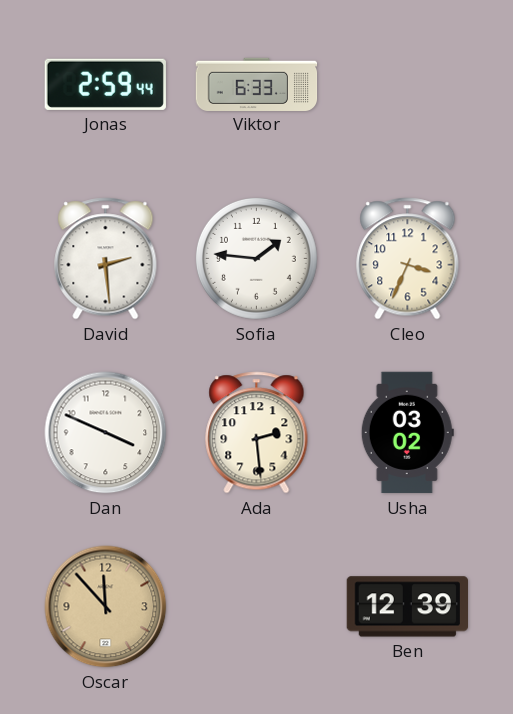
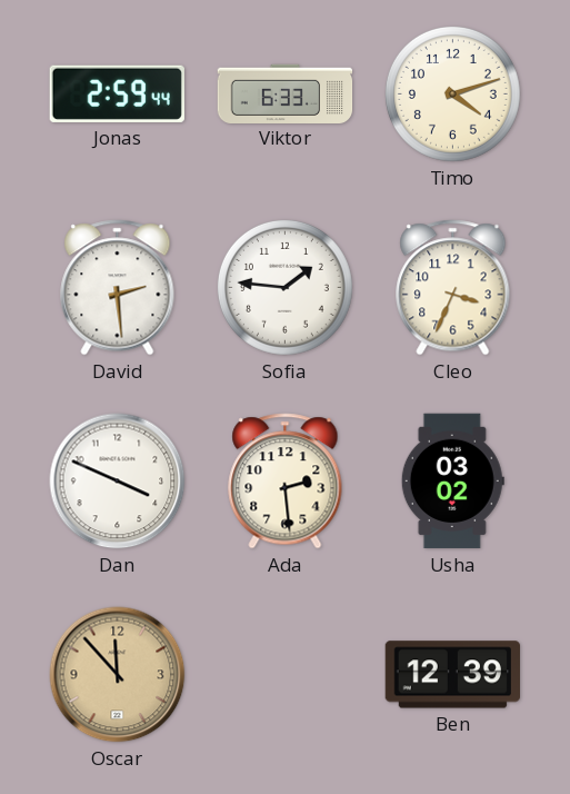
Timo: none -> 4:12
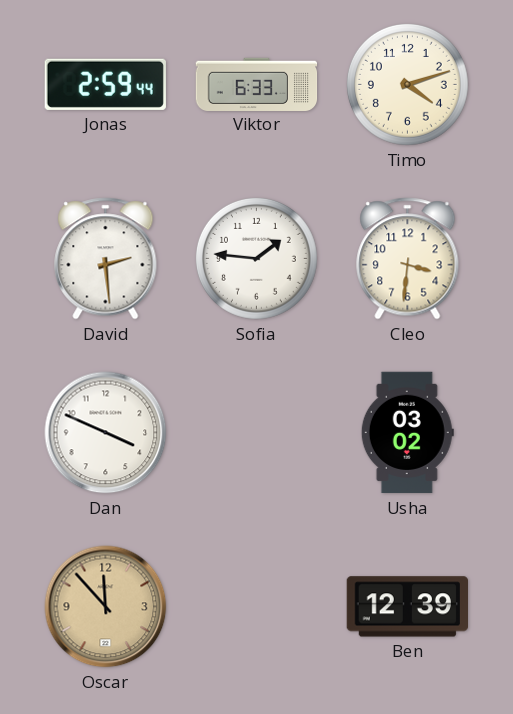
Cleo: 3:34 -> 3:31
Ada: 2:29 -> none
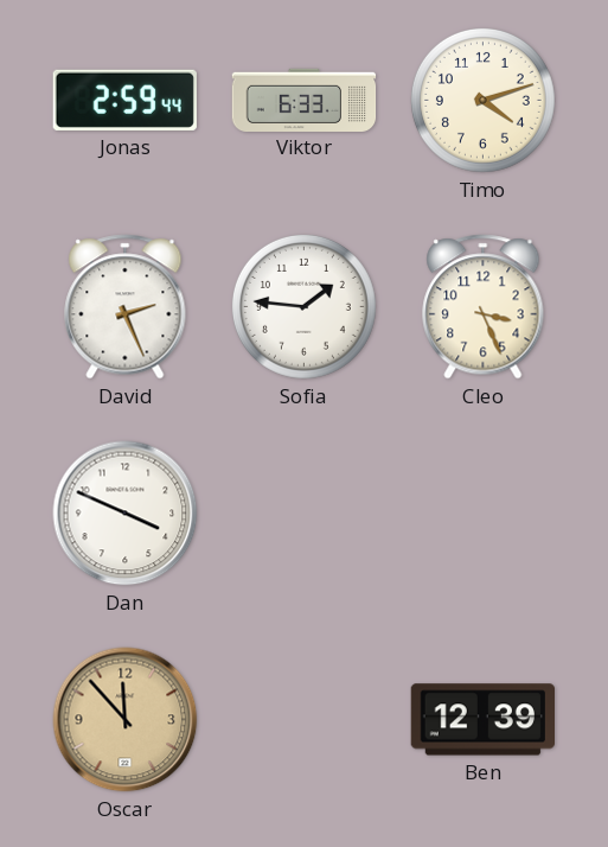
David: 2:29 -> 2:26
Cleo: 3:31 -> 3:26
Usha: 03:02 -> none
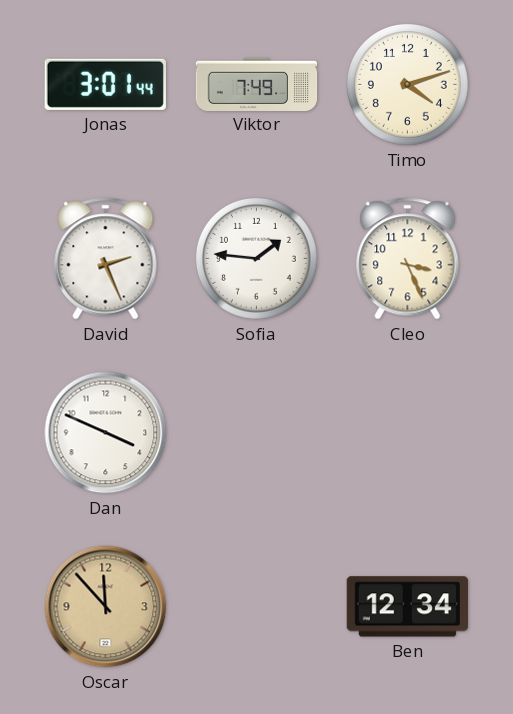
Jonas: 2:59 -> 3:01
Viktor: 6:33 -> 7:49
Ben: 12:39 -> 12:34
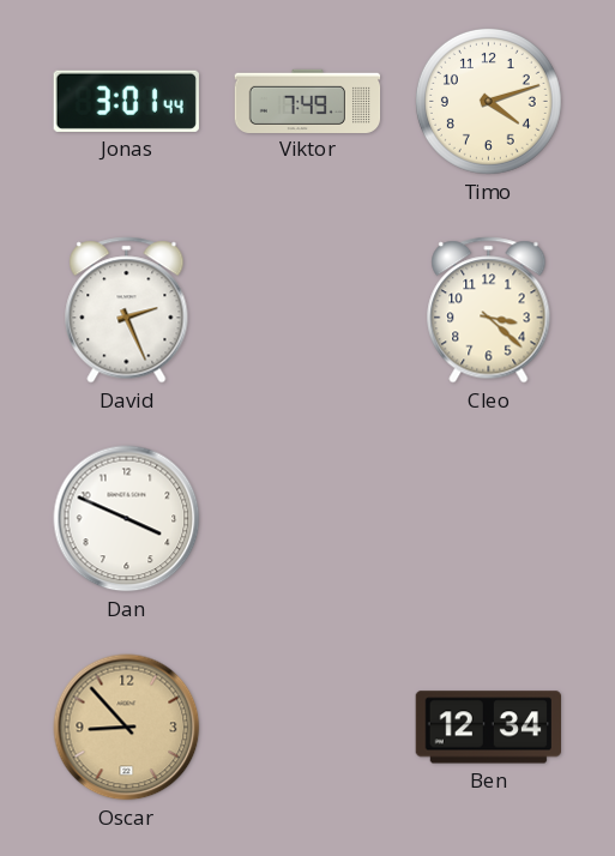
Sofia: 1:46 -> none
Cleo: 3:26 -> 3:22
Oscar: 11:53 -> 8:53
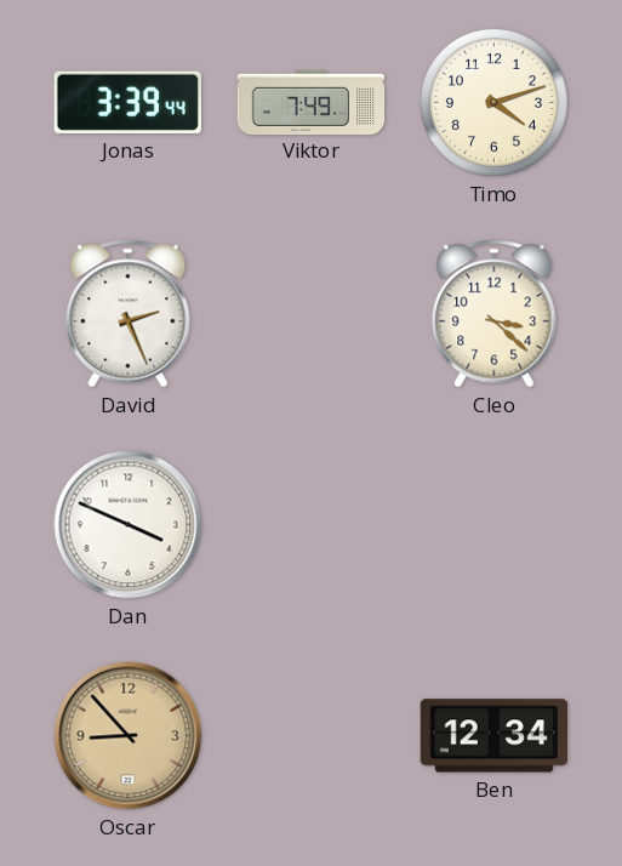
Jonas: 3:01 -> 3:39
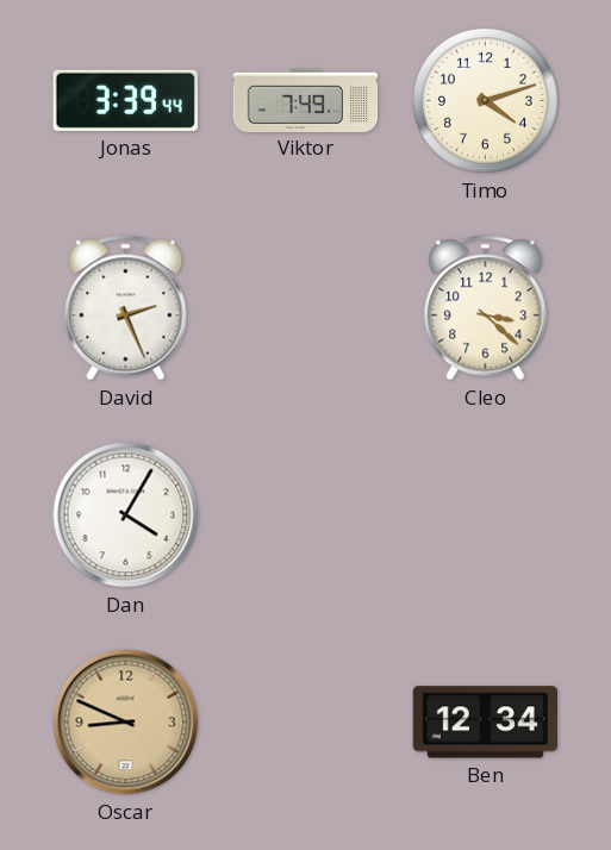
Dan: 3:49 -> 4:05
Oscar: 8:53 -> 8:49
